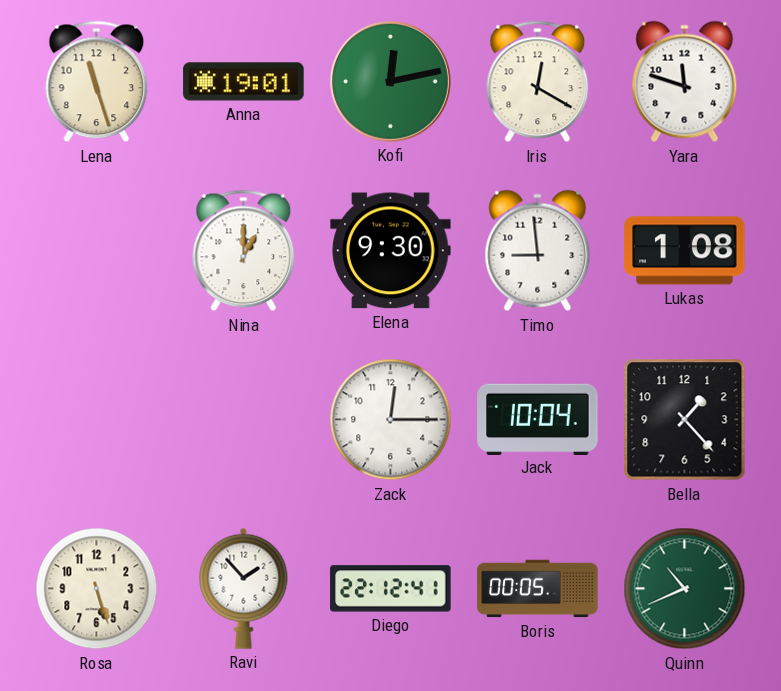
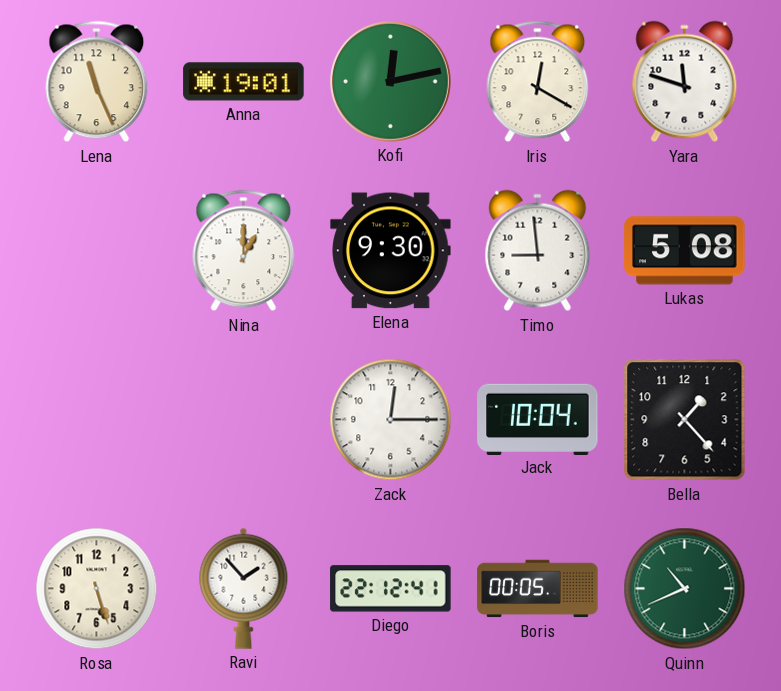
Lena: 11:27 -> 11:26
Lukas: 1:08 -> 5:08
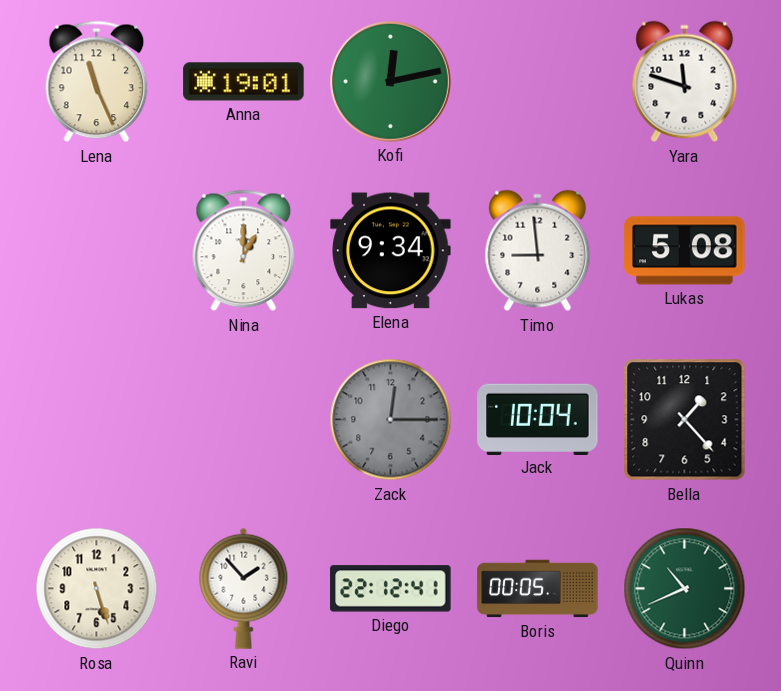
Iris: 12:20 -> none
Elena: 9:30 -> 9:34
Zack dial: white -> grey
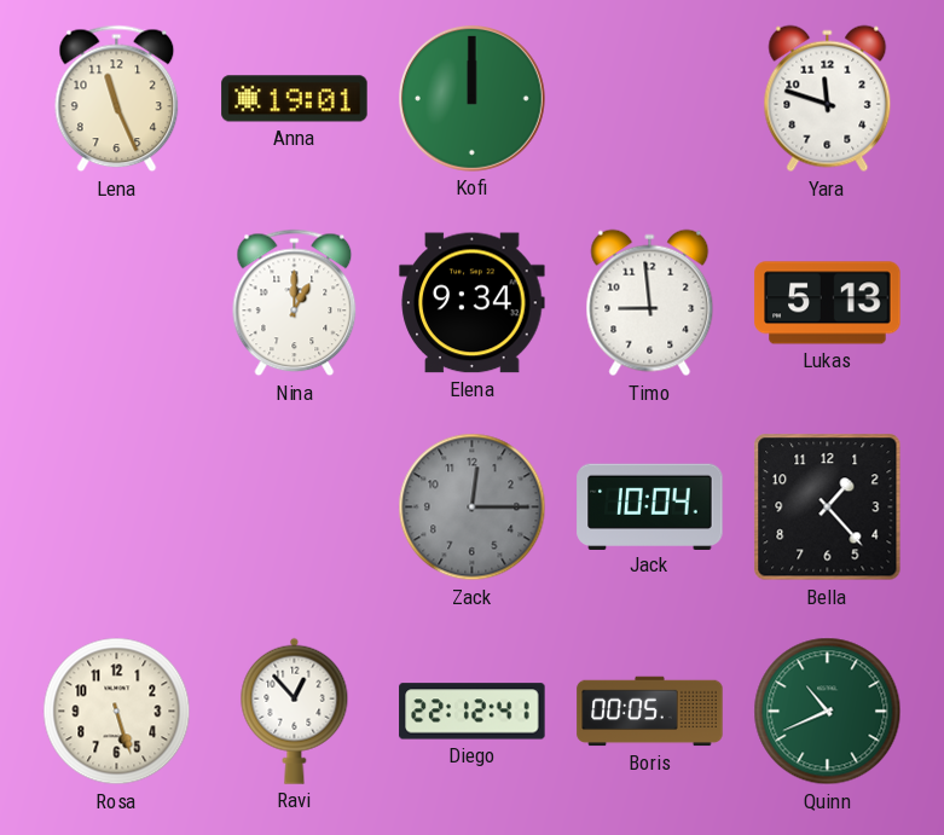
Kofi: 12:13 -> 12:00
Lukas: 5:08 -> 5:13
Ravi: 1:53 -> 12:53
